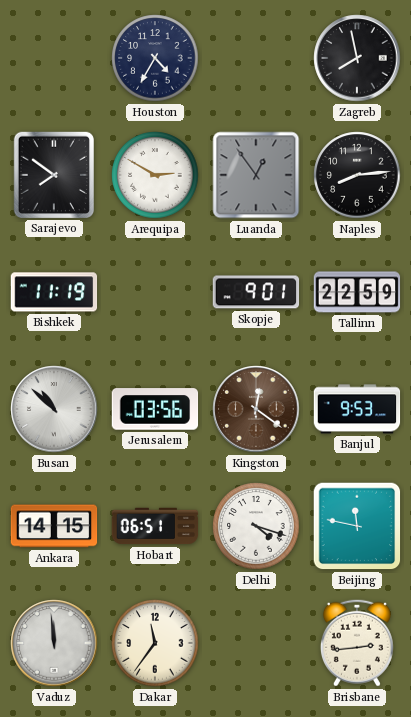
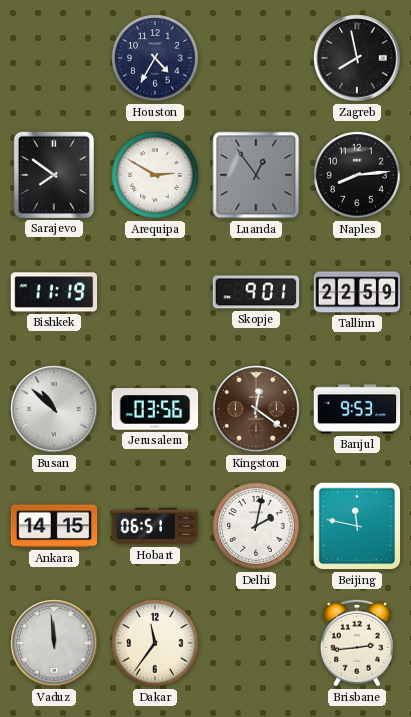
Delhi: 4:18 -> 2:02
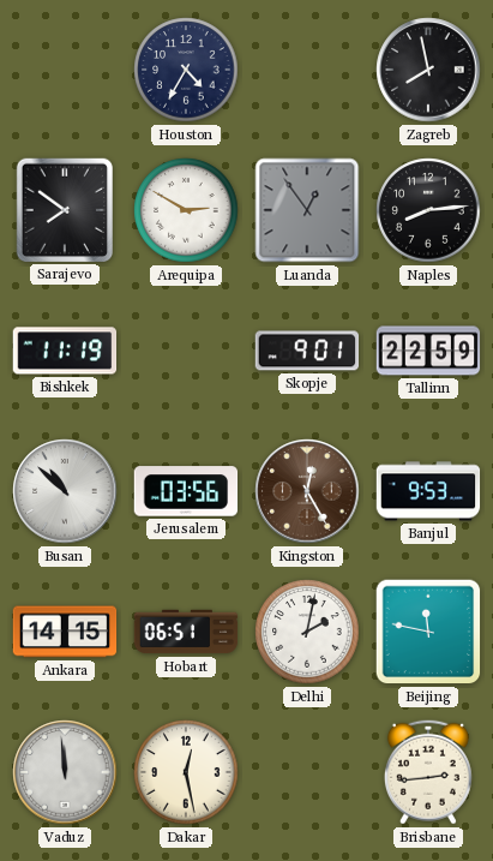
Kingston: 12:21 -> 12:25
Dakar: 11:36 -> 12:28
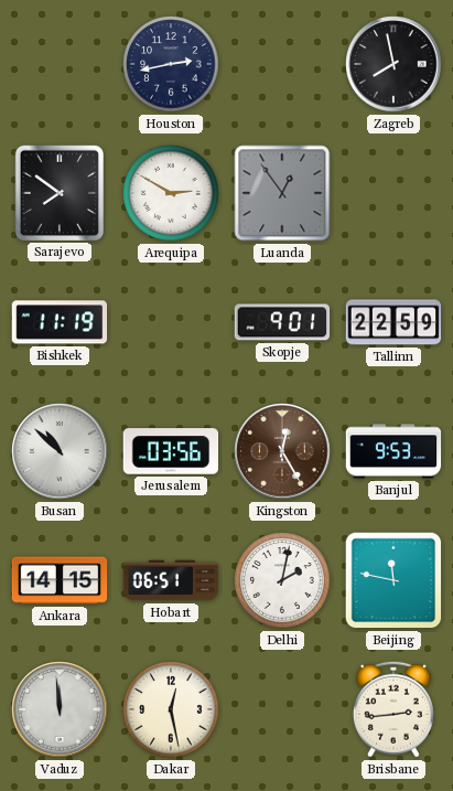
Houston: 4:35 -> 2:43
Naples: 8:14 -> none
